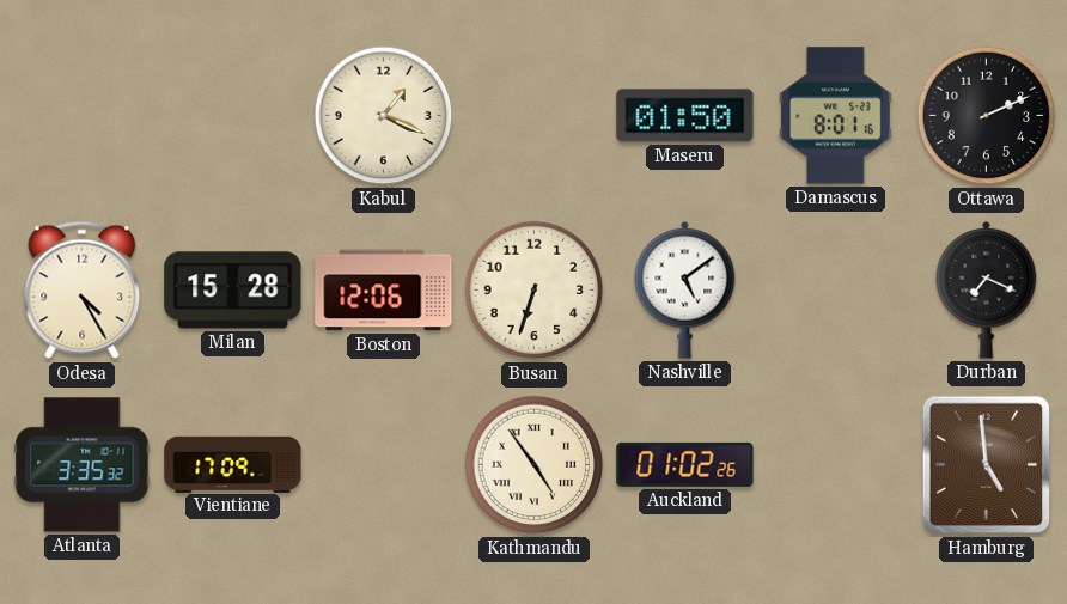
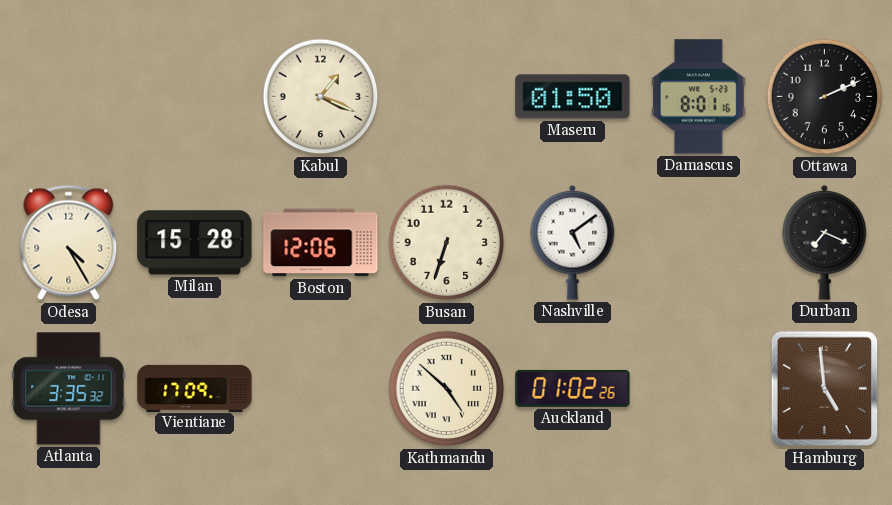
Kathmandu: 4:54 -> 4:52
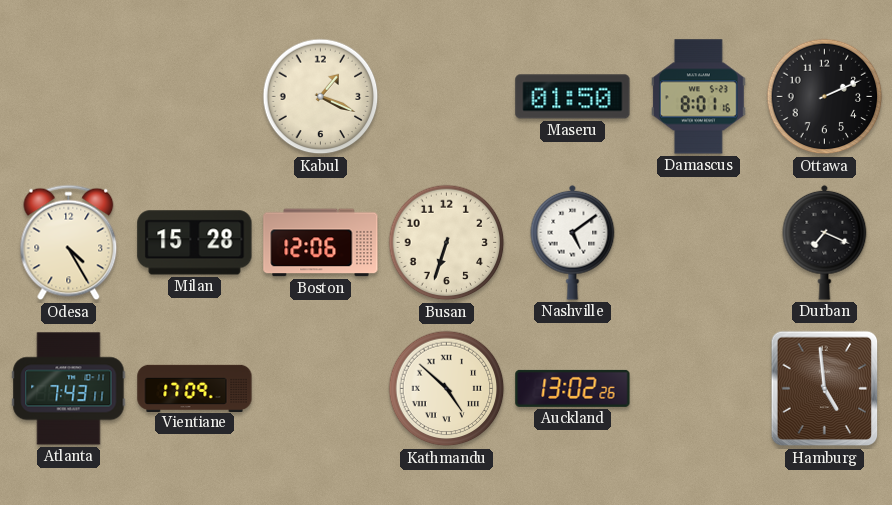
Atlanta: 3:35 -> 7:43
Auckland: 01:02 -> 13:02
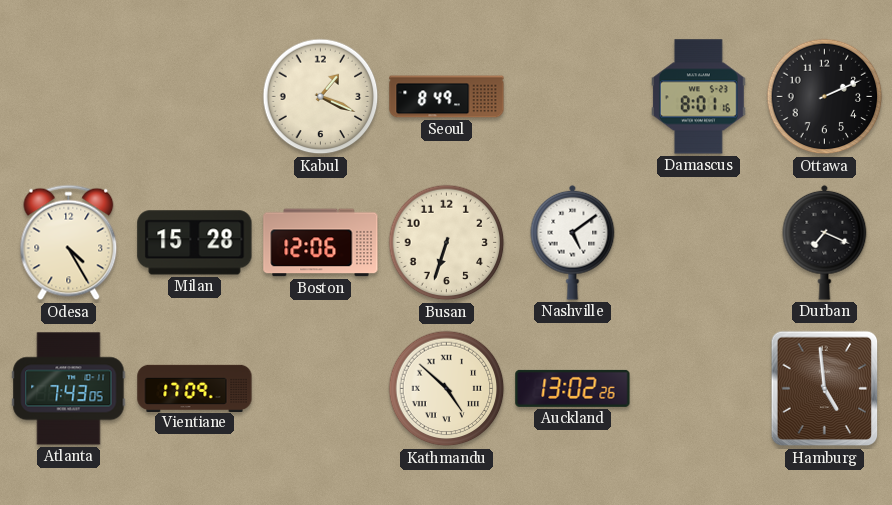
Seoul: none -> 8:49
Maseru: 01:50 -> none
Atlanta: 7:43:11 -> 7:43:05
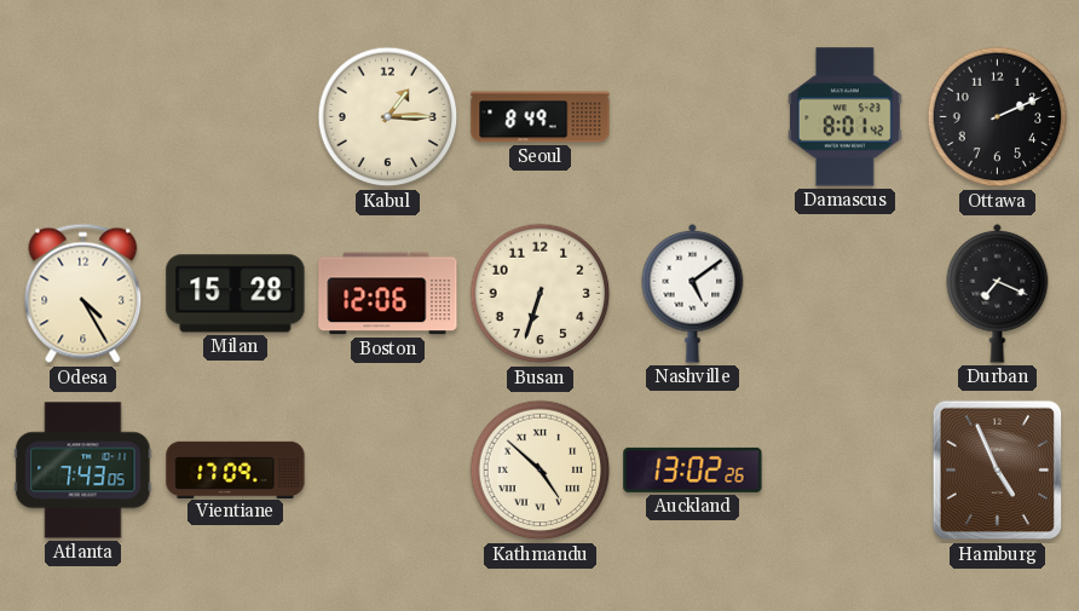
Kabul: 1:19 -> 1:15
Damascus: 8:01:16 -> 8:01:42
Hamburg: 4:59 -> 4:56
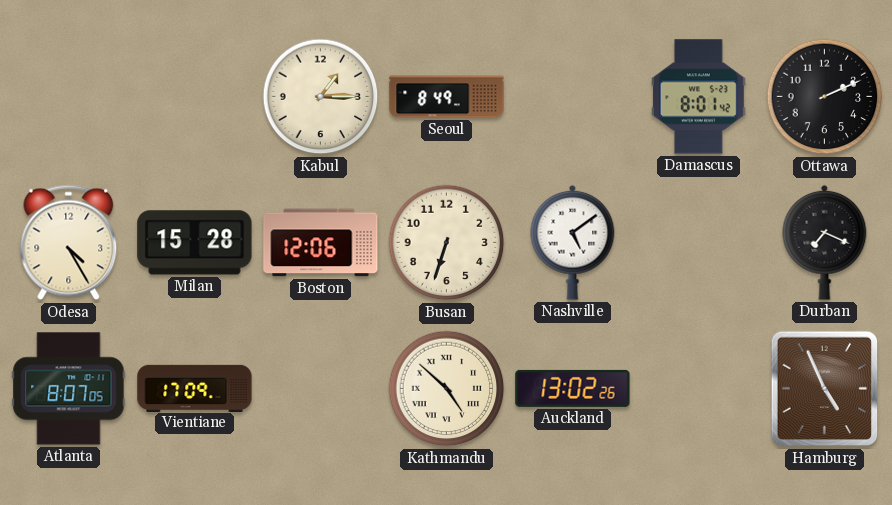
Atlanta: 7:43 -> 8:07
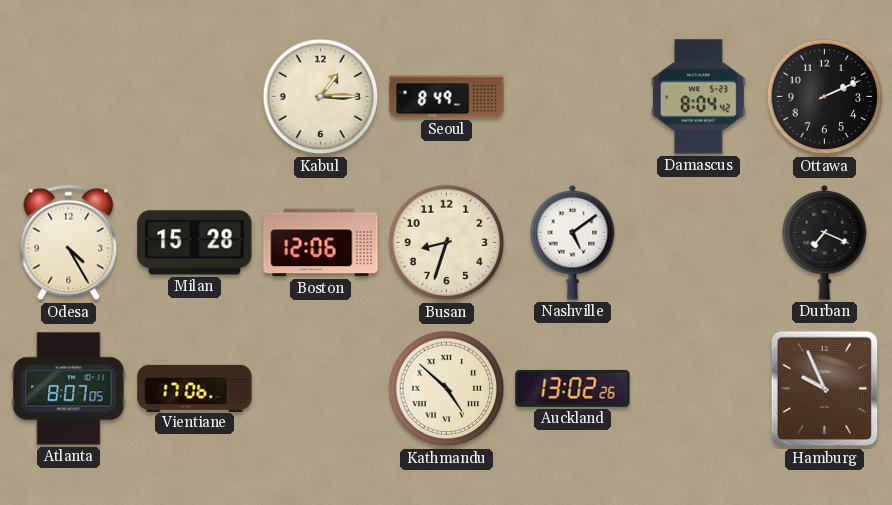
Damascus: 8:01 -> 8:04
Busan: 6:33 -> 8:33
Vientiane: 17:09 -> 17:06
Hamburg: 4:56 -> 9:56
